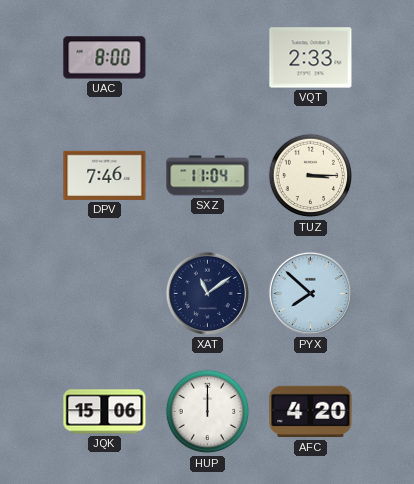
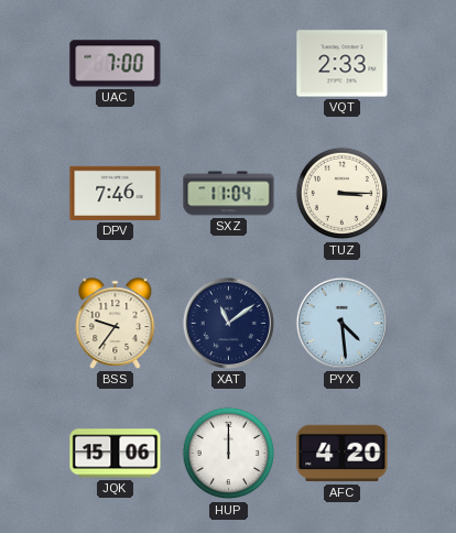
UAC: 8:00 -> 7:00
BSS: none -> 9:36
PYX: 7:52 -> 4:29
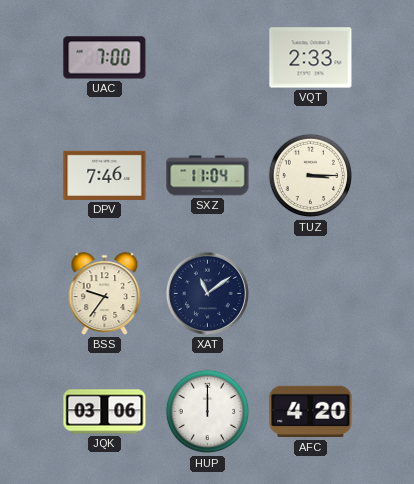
PYX: 4:29 -> none
JQK: 15:06 -> 03:06
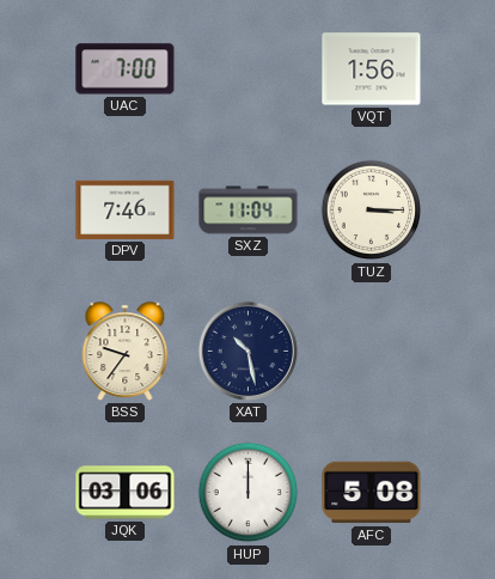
VQT: 2:33 -> 1:56
XAT: 11:09 -> 10:28
AFC: 4:20 -> 5:08
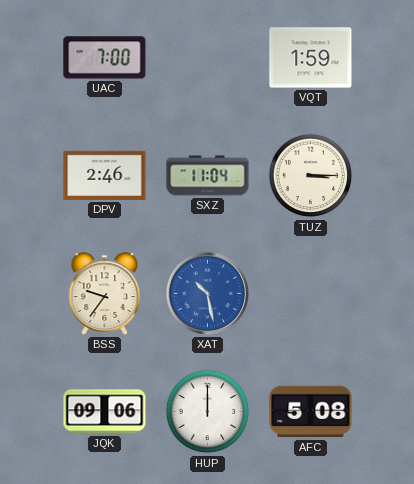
VQT: 1:56 -> 1:59
DPV: 7:46 -> 2:46
XAT dial: navy -> blue
JQK: 03:06 -> 09:06
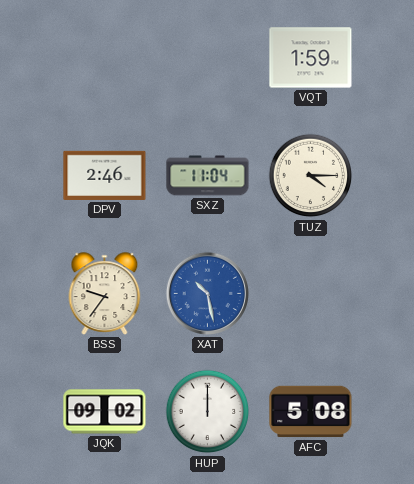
UAC: 7:00 -> none
TUZ: 3:15 -> 4:15
JQK: 09:06 -> 09:02
